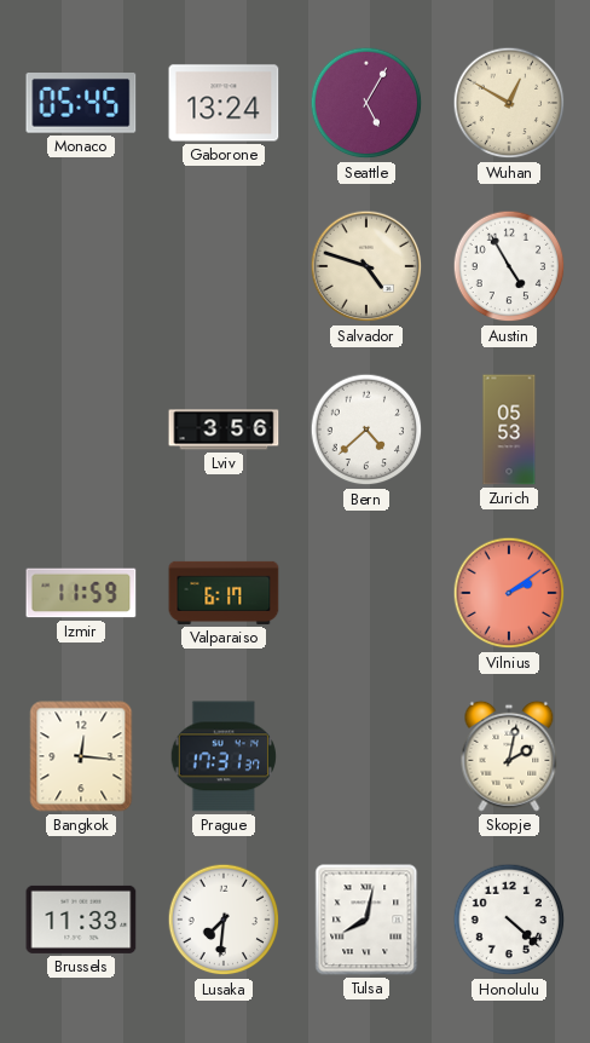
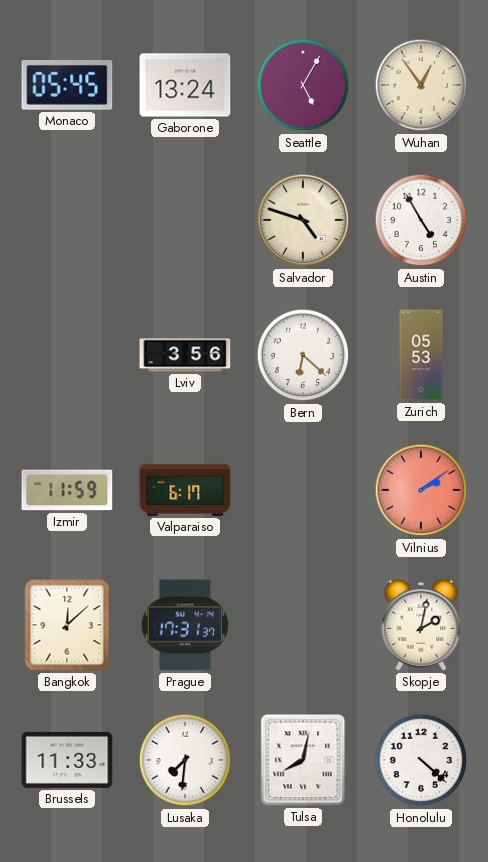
Wuhan: 12:50 -> 12:54
Bern: 4:38 -> 6:22
Bangkok: 12:16 -> 12:08
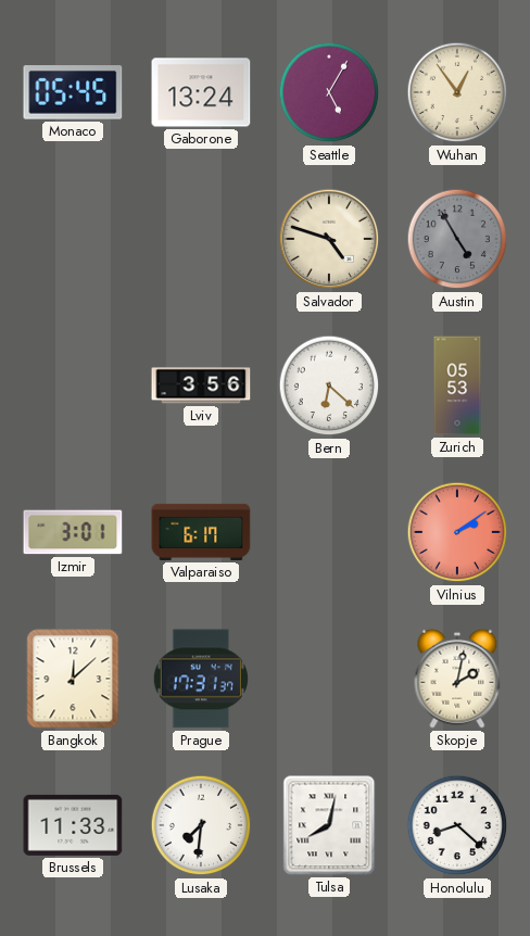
Austin dial: white -> grey
Izmir: 11:59 -> 3:01
Honolulu: 4:22 -> 8:22
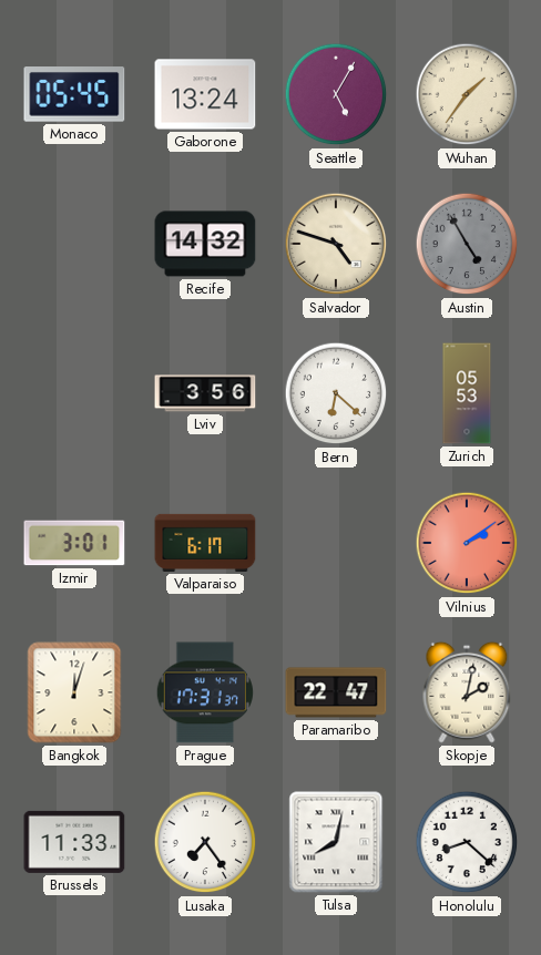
Wuhan: 12:54 -> 1:36
Recife: none -> 14:32
Bangkok: 12:08 -> 12:03
Paramaribo: none -> 22:47
Lusaka: 7:31 -> 7:24
